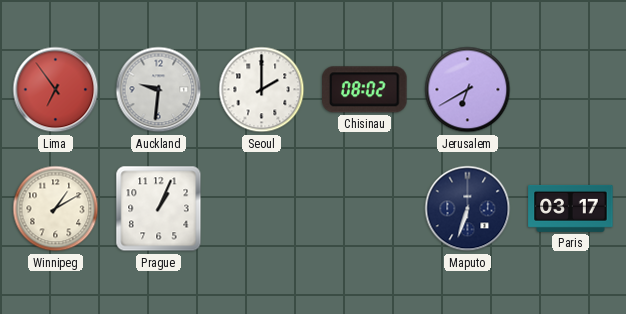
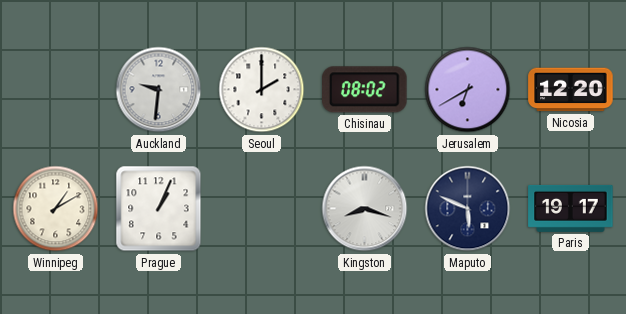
Lima: 6:54 -> none
Nicosia: none -> 12:20
Kingston: none -> 8:18
Maputo: 6:33 -> 5:49
Paris: 03:17 -> 19:17
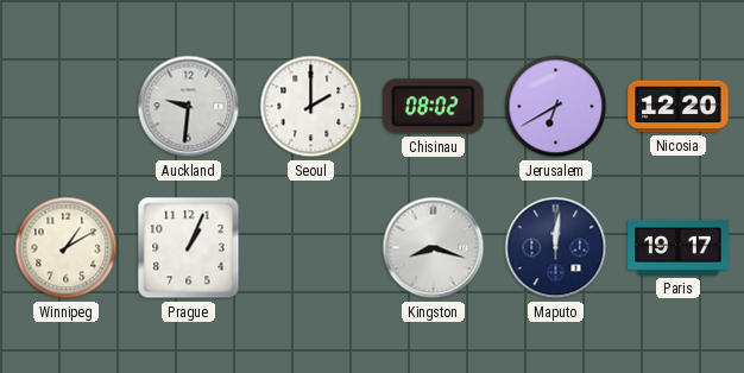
Maputo: 5:49 -> 12:01
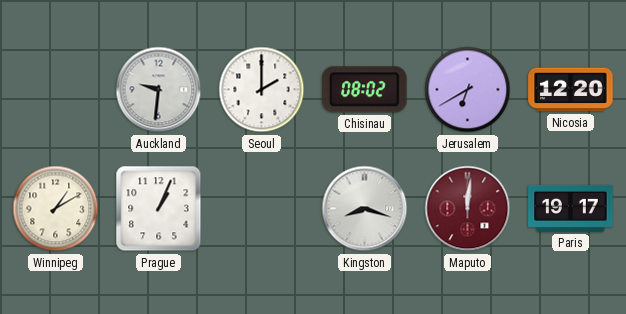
Maputo dial: navy -> burgundy
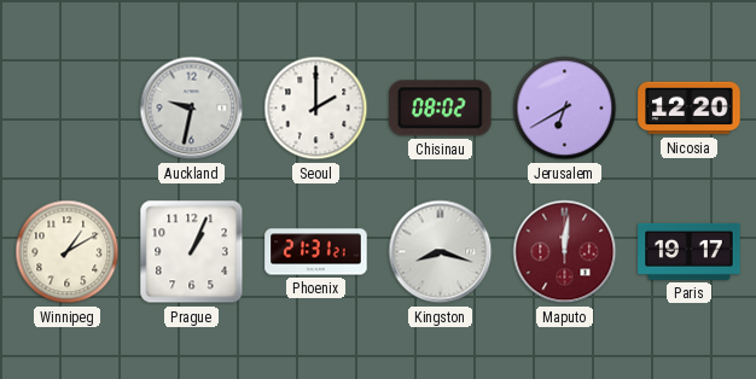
Auckland: 9:31 -> 9:32
Phoenix: none -> 21:31
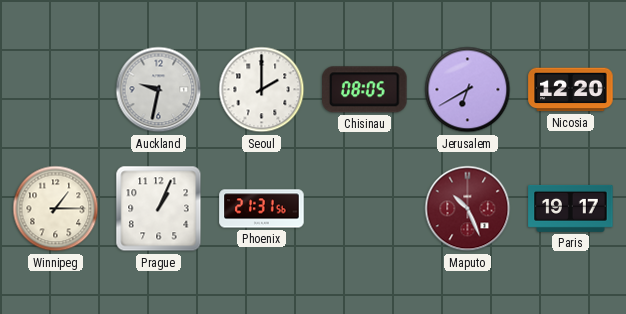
Chisinau: 08:02 -> 08:05
Winnipeg: 1:10 -> 1:15
Phoenix: 21:31:21 -> 21:31:56
Kingston: 8:18 -> none
Maputo: 12:01 -> 10:26
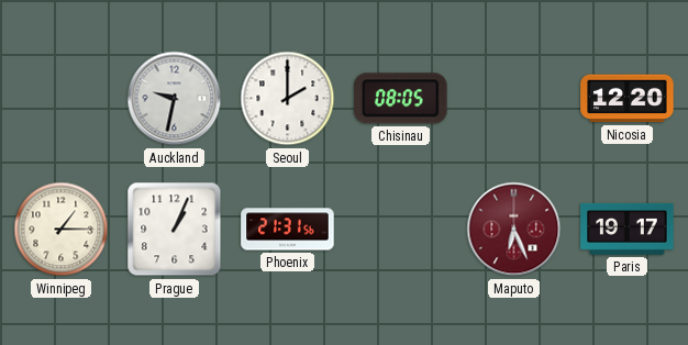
Jerusalem: 6:40 -> none
Maputo: 10:26 -> 6:26
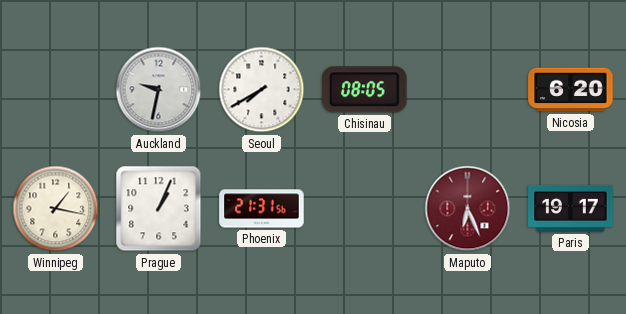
Seoul: 2:00 -> 7:40
Nicosia: 12:20 -> 6:20
Winnipeg: 1:15 -> 1:17
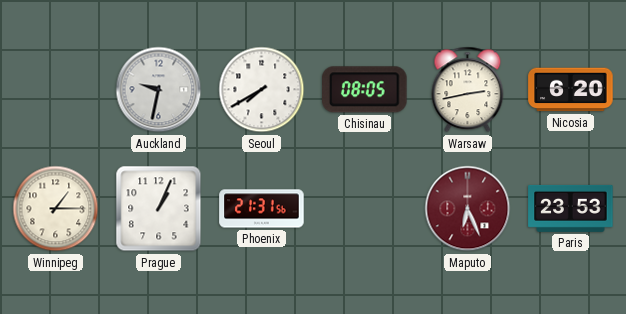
Warsaw: none -> 2:43
Winnipeg: 1:17 -> 1:15
Paris: 19:17 -> 23:53
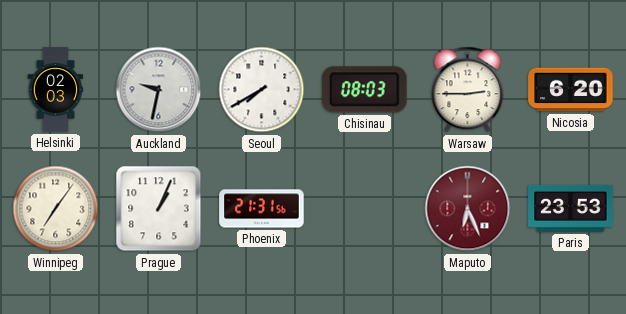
Helsinki: none -> 02:03
Chisinau: 08:05 -> 08:03
Warsaw: 2:43 -> 2:45
Winnipeg: 1:15 -> 7:06
